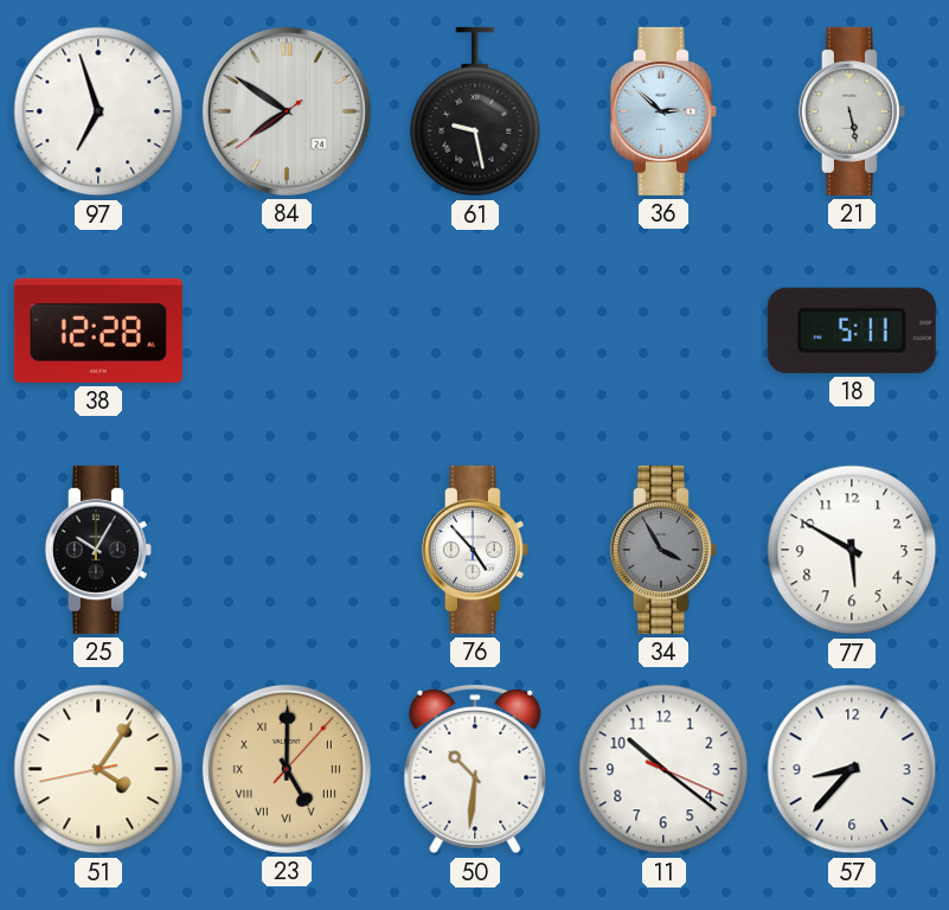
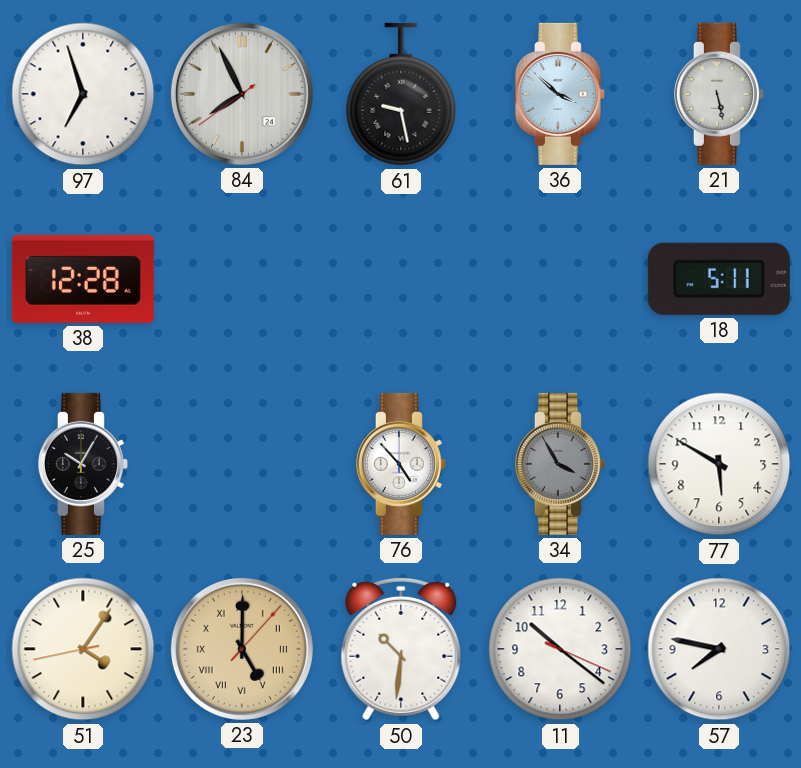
84: 7:50 -> 7:55
36: 2:52 -> 3:52
57: 8:37 -> 7:47
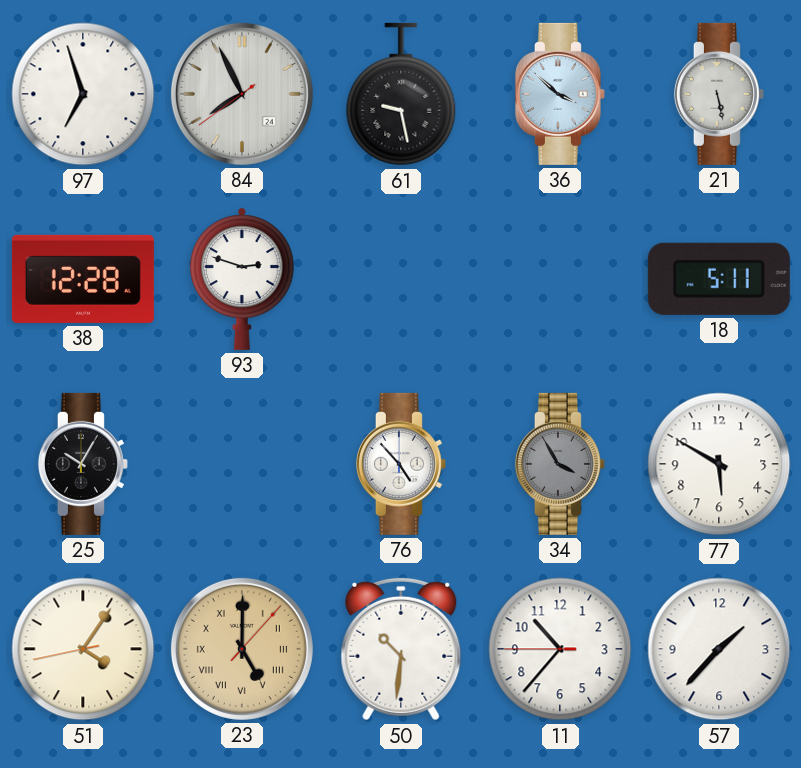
93: none -> 2:48
11: 10:21 -> 10:36
57: 7:47 -> 1:37
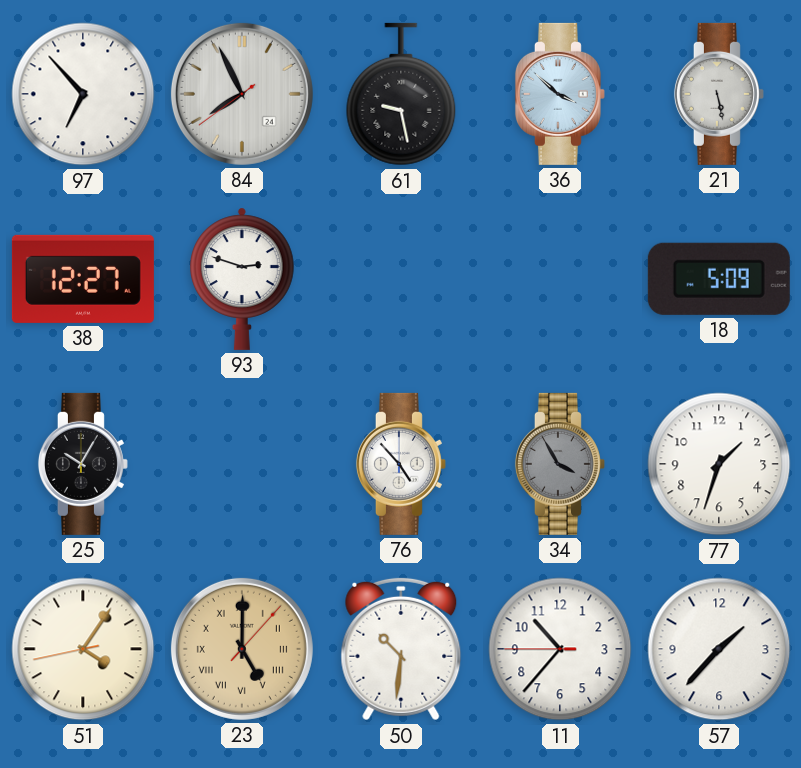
97: 6:57 -> 6:53
38: 12:28 -> 12:27
18: 5:11 -> 5:09
77: 5:50 -> 1:33
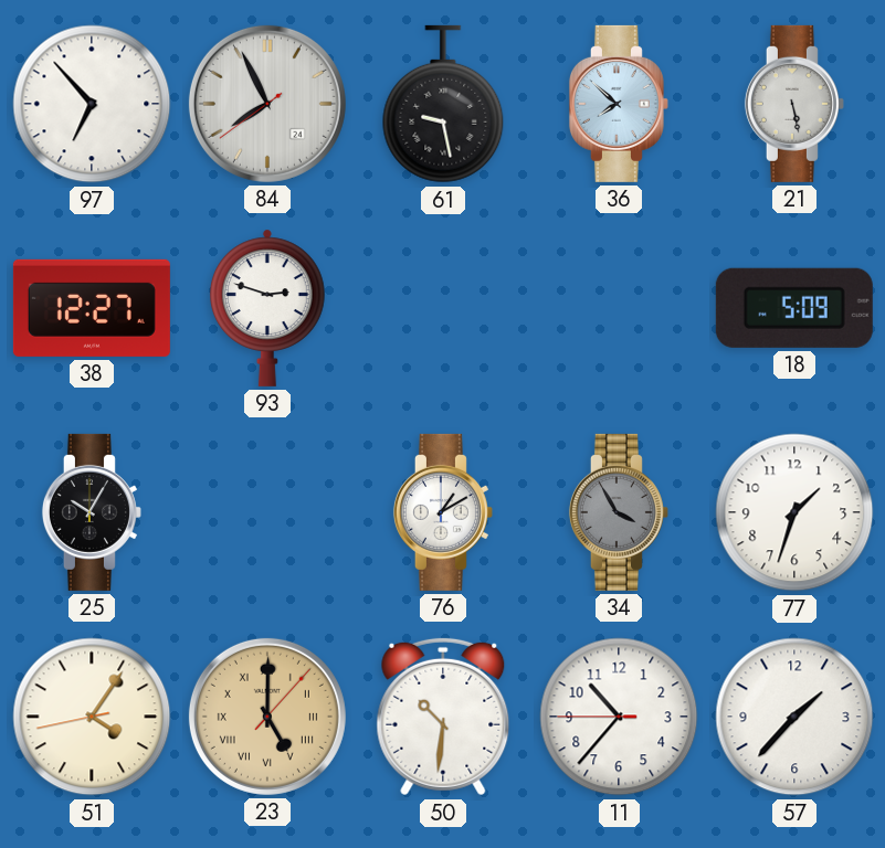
36: 3:52 -> 7:52
76: 4:53 -> 1:10
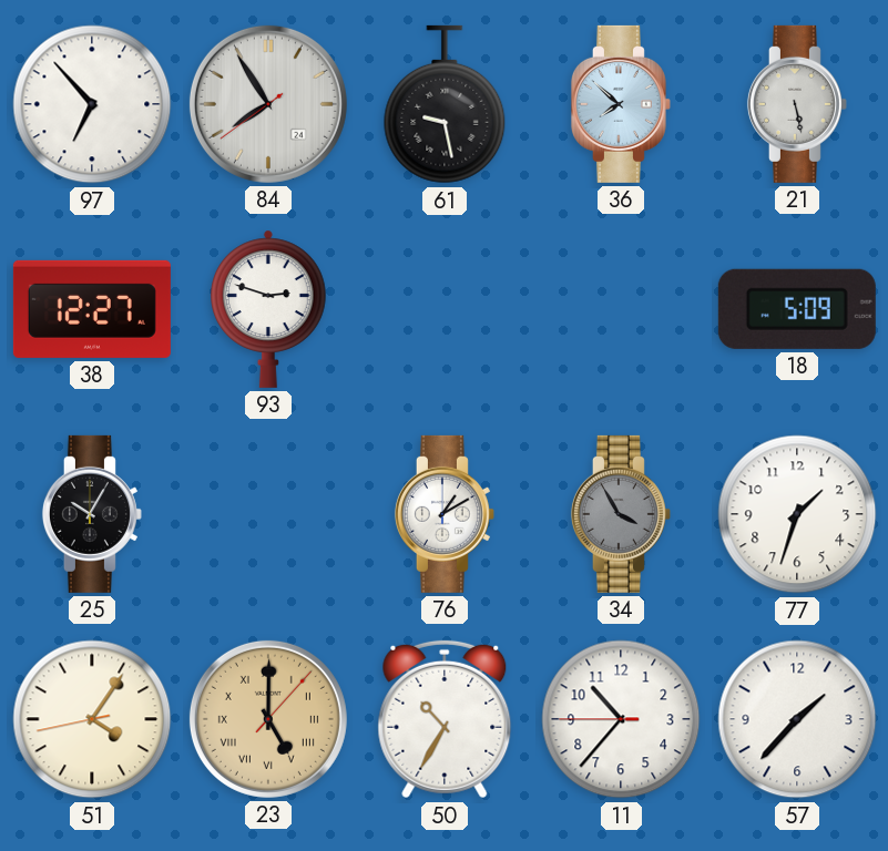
84: 7:55 -> 7:54
50: 10:31 -> 10:35
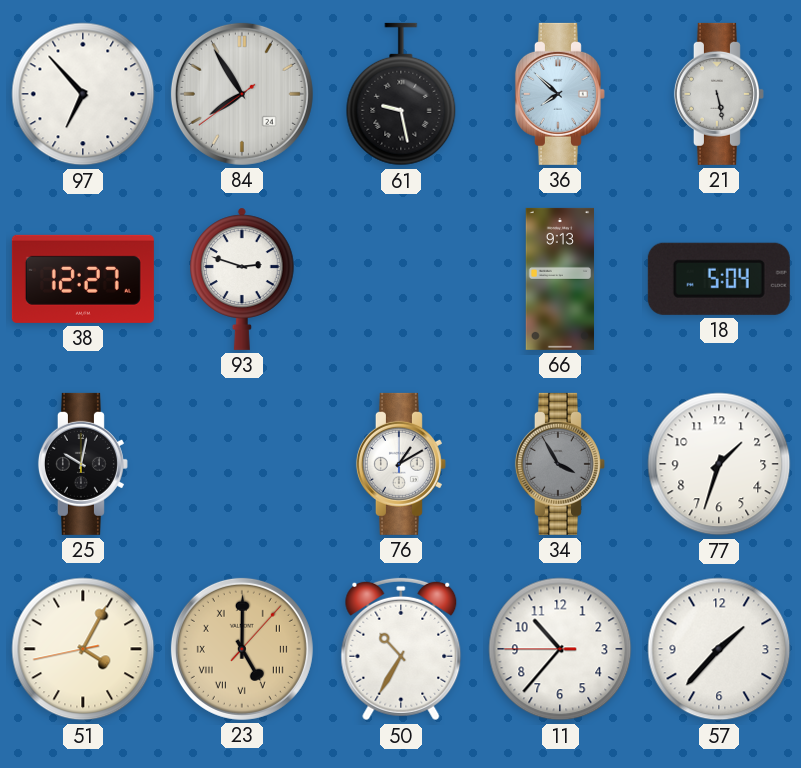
66: none -> 9:13
18: 5:09 -> 5:04
25: 10:05 -> 10:02
51: 4:05 -> 4:04
